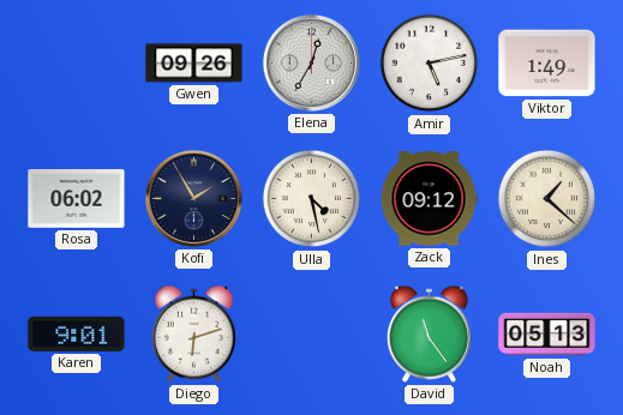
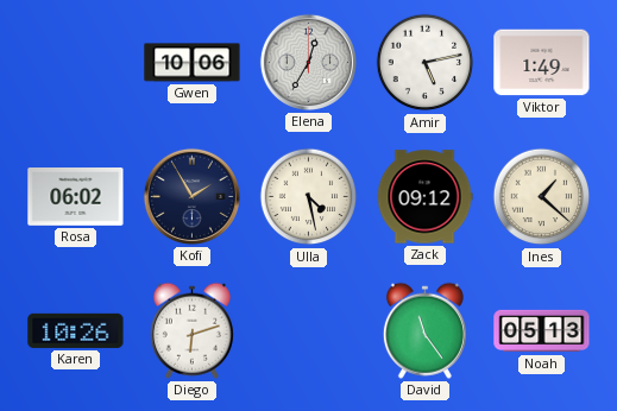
Gwen: 09:26 -> 10:06
Karen: 9:01 -> 10:26
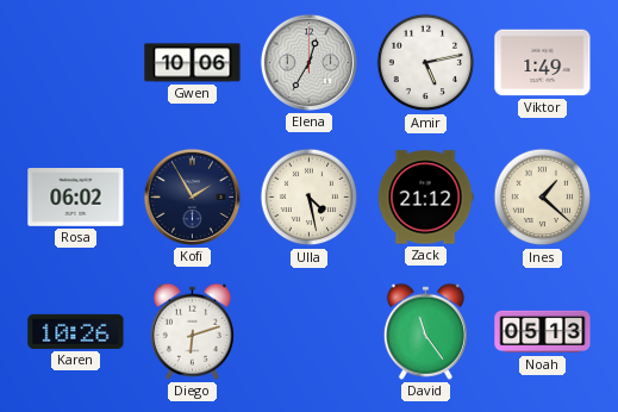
Zack: 09:12 -> 21:12
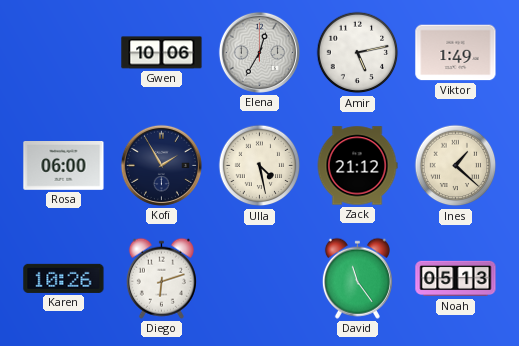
Rosa: 06:02 -> 06:00
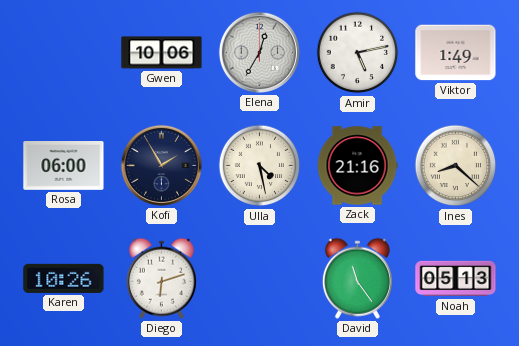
Zack: 21:12 -> 21:16
Ines: 1:22 -> 8:22
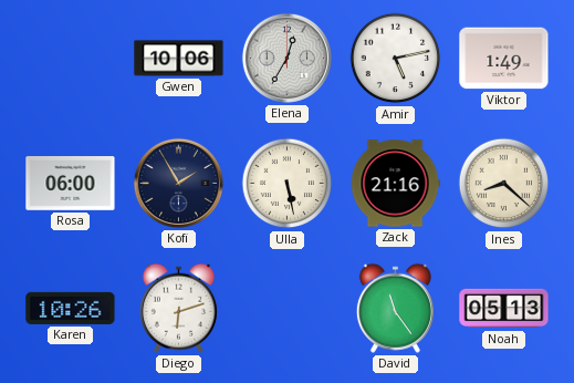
Ulla: 4:28 -> 5:28
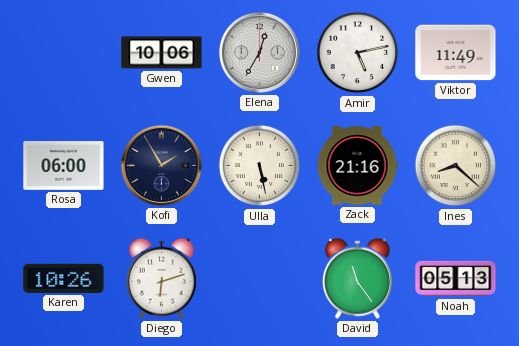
Viktor: 1:49 -> 11:49
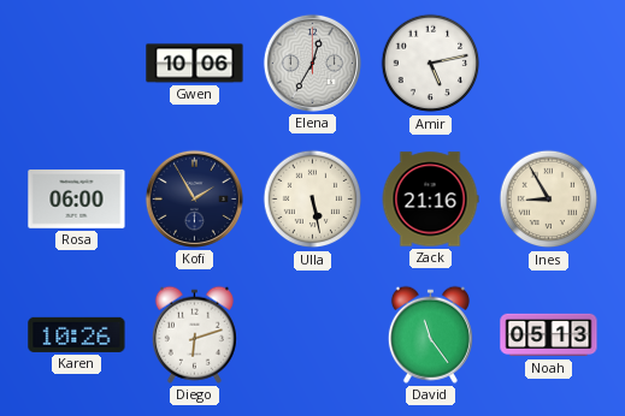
Viktor: 11:49 -> none
Ines: 8:22 -> 8:55
